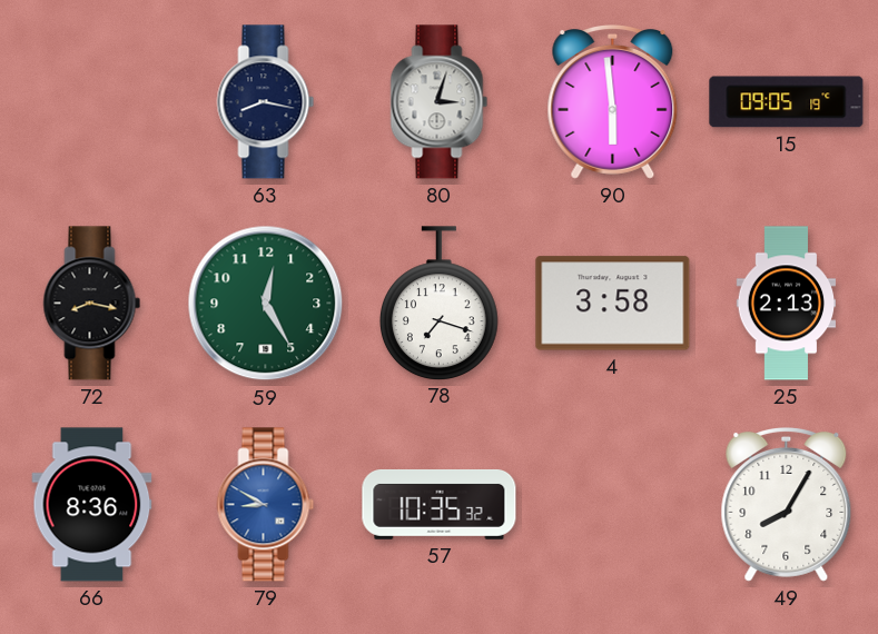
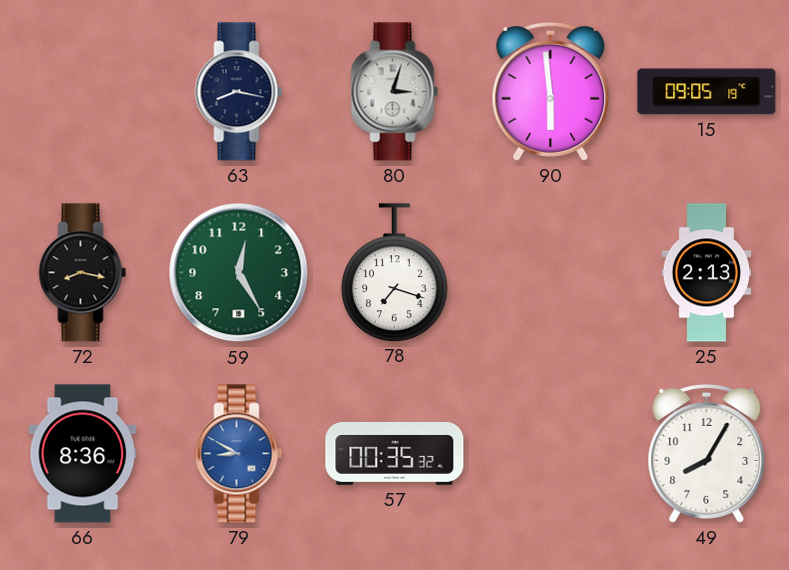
4: 3:58 -> none
57: 10:35 -> 00:35
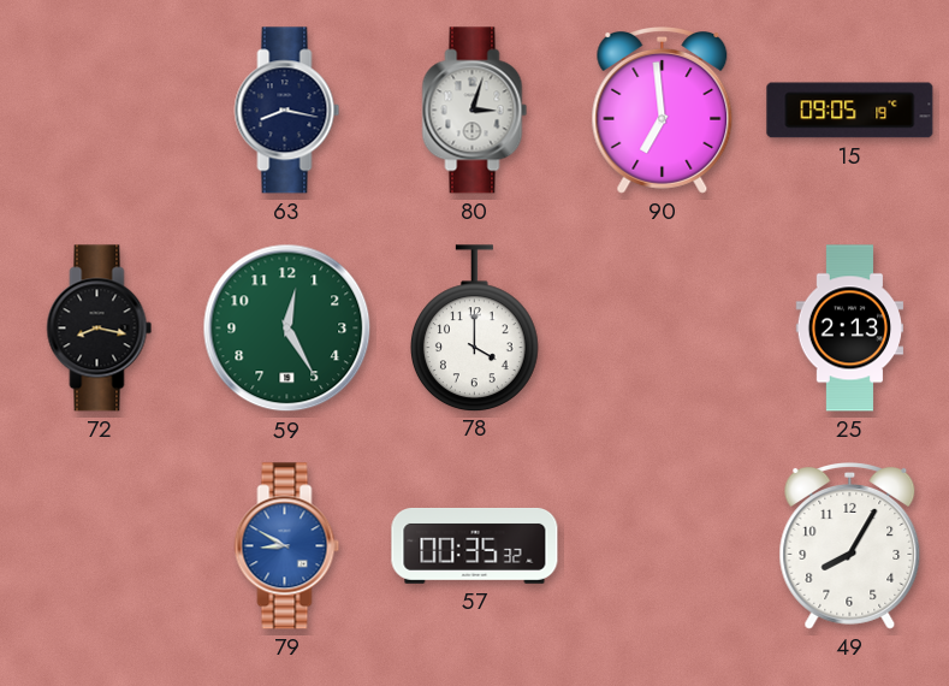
90: 5:59 -> 6:59
78: 7:18 -> 4:00
66: 8:36 -> none
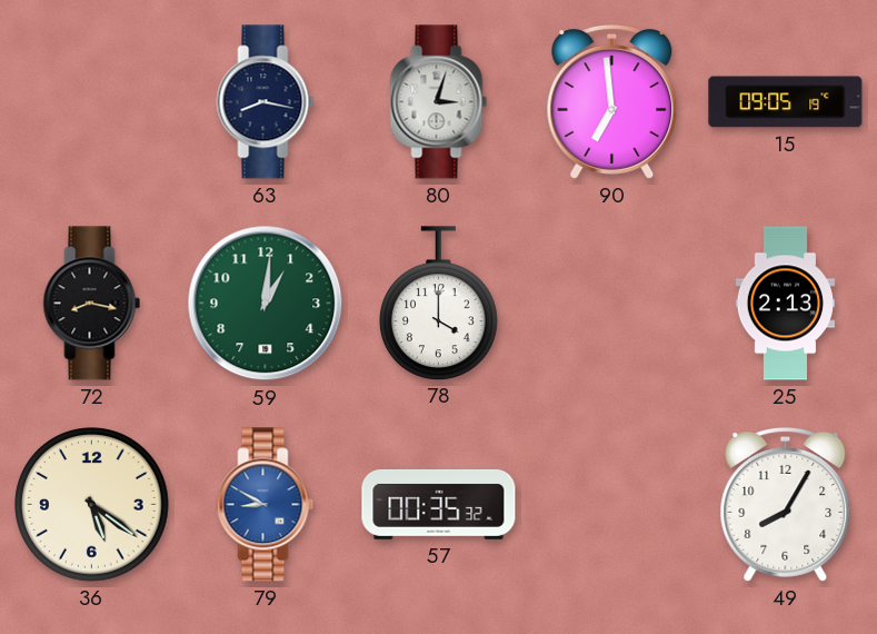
59: 12:25 -> 1:01
36: none -> 5:21
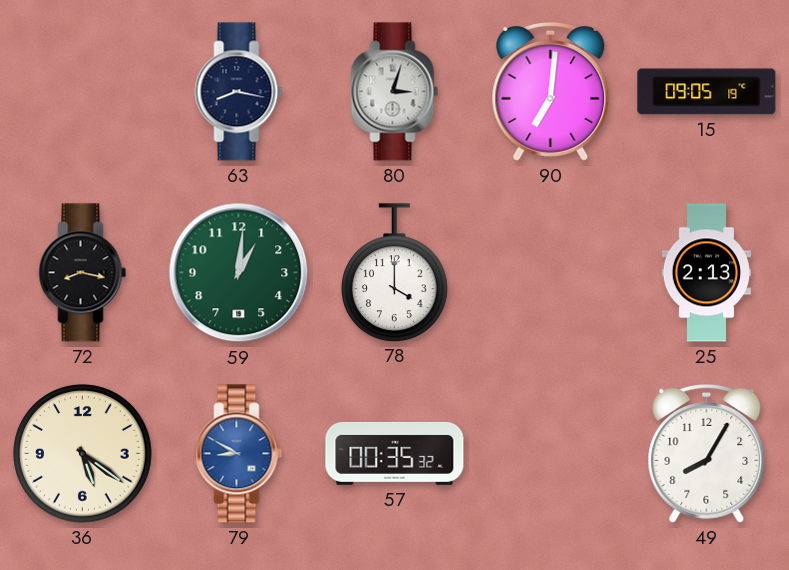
90: 6:59 -> 7:01
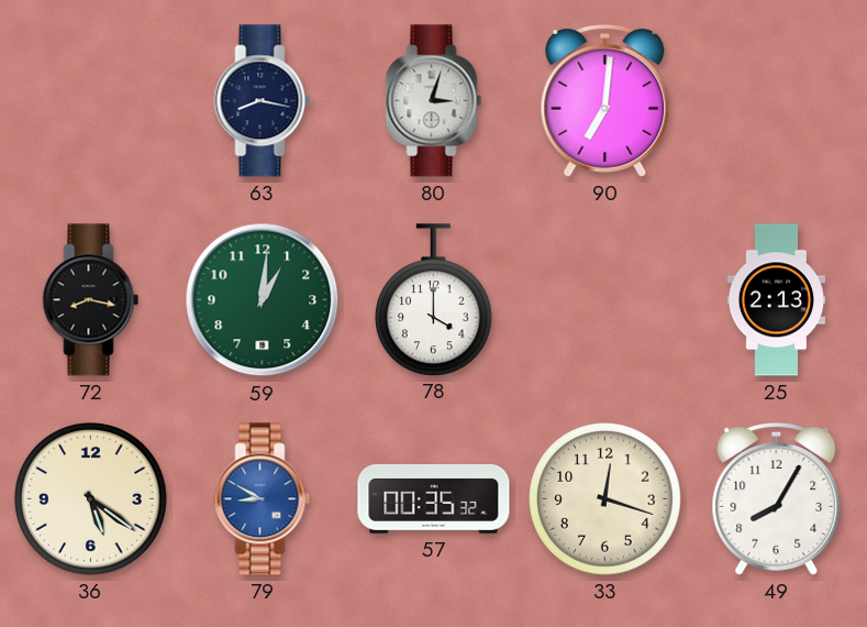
15: 09:05 -> none
33: none -> 12:18
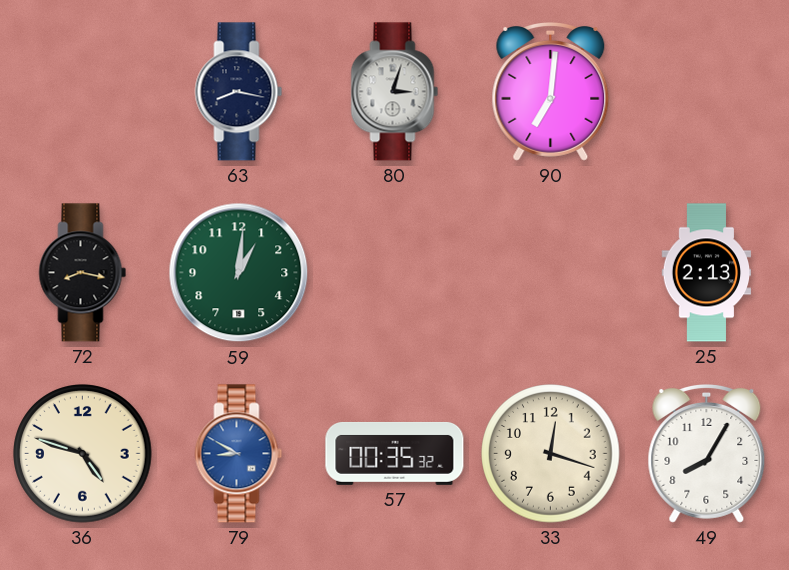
78: 4:00 -> none
36: 5:21 -> 4:48
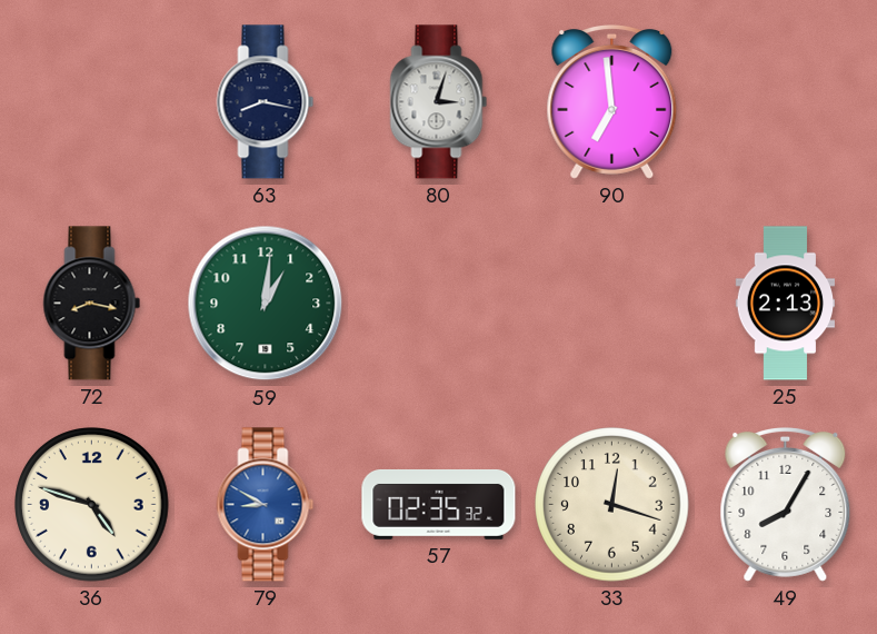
90: 7:01 -> 6:59
57: 00:35 -> 02:35
